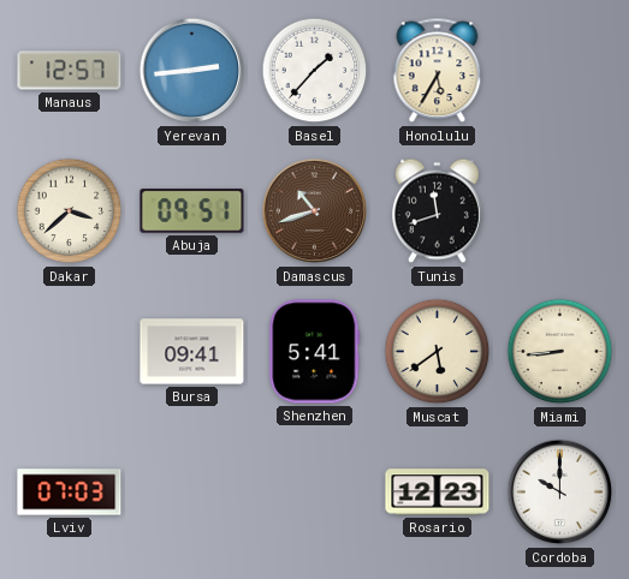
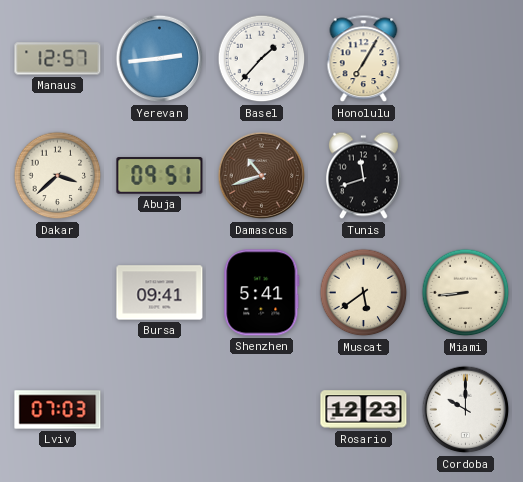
Honolulu: 5:35 -> 7:05
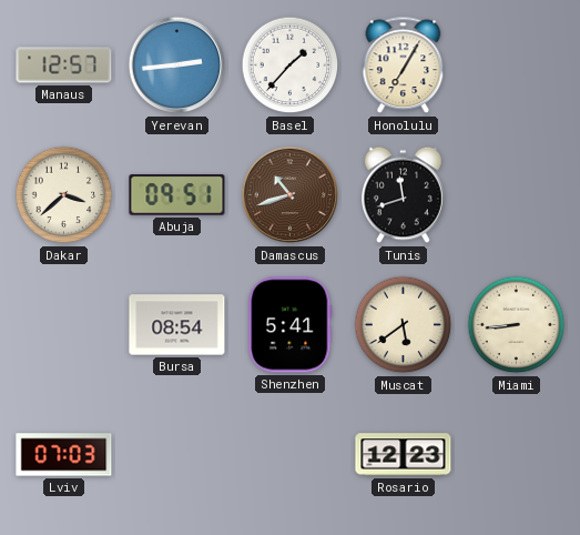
Bursa: 09:41 -> 08:54
Cordoba: 10:00 -> none
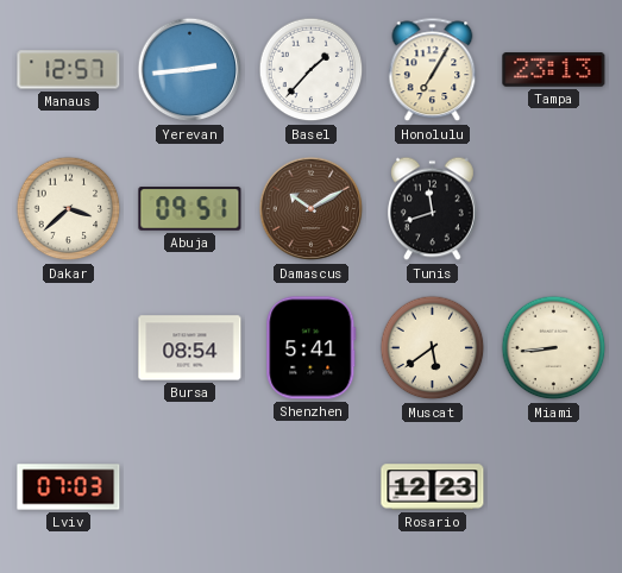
Tampa: none -> 23:13
Damascus: 10:42 -> 10:10
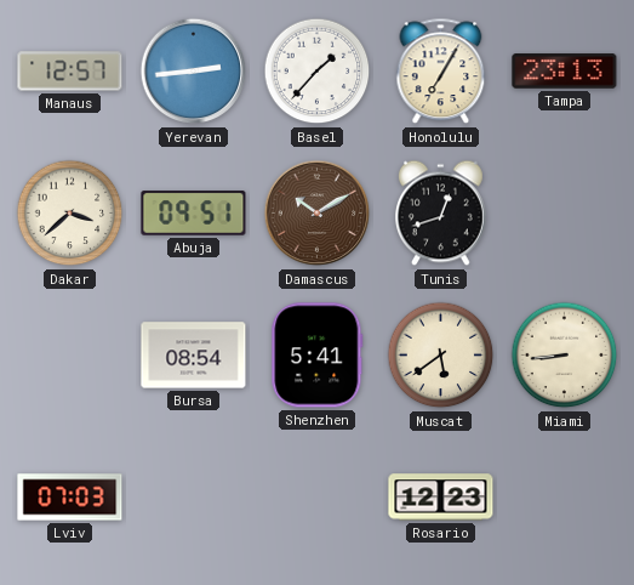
Tunis: 11:42 -> 12:42
